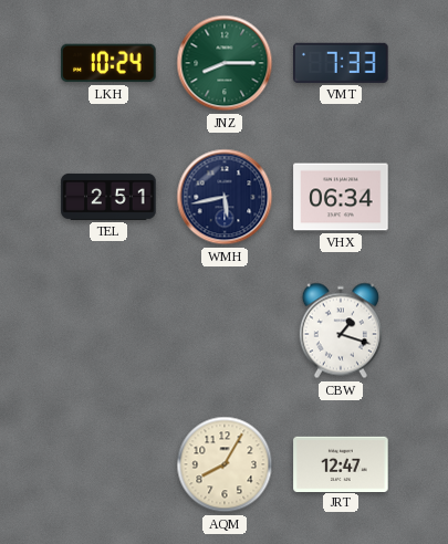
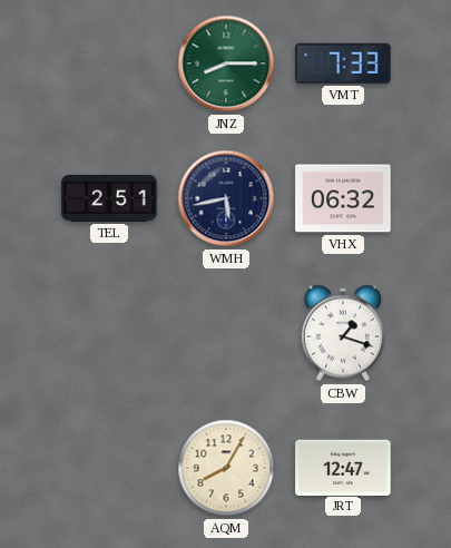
LKH: 10:24 -> none
VHX: 06:34 -> 06:32
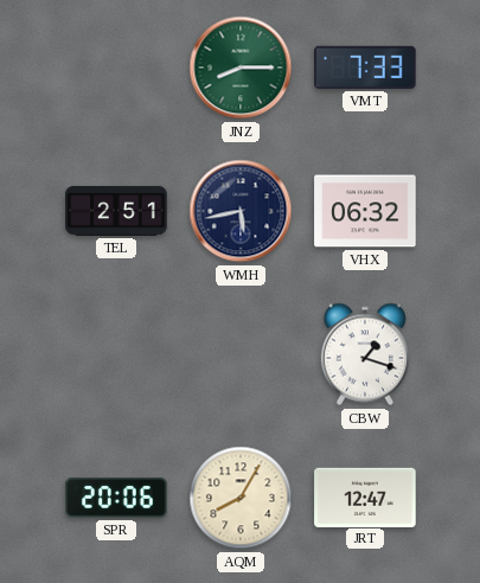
SPR: none -> 20:06
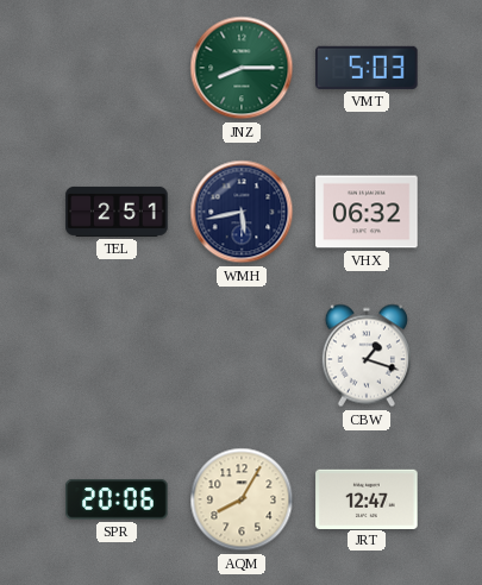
VMT: 7:33 -> 5:03
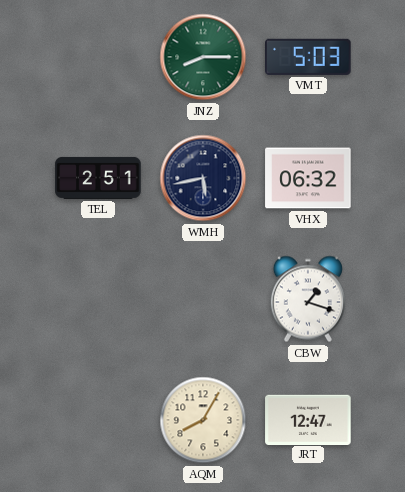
SPR: 20:06 -> none
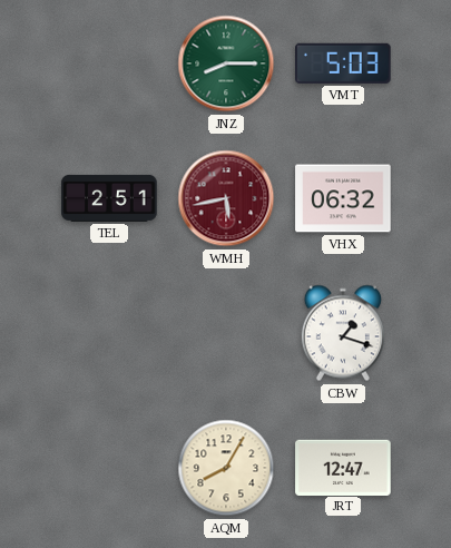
WMH dial: navy -> burgundy
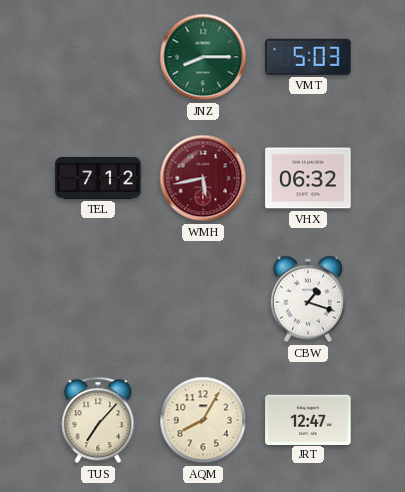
TEL: 2:51 -> 7:12
TUS: none -> 7:07
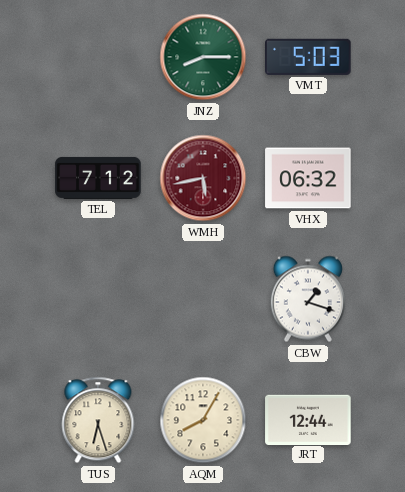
TUS: 7:07 -> 6:27
JRT: 12:47 -> 12:44
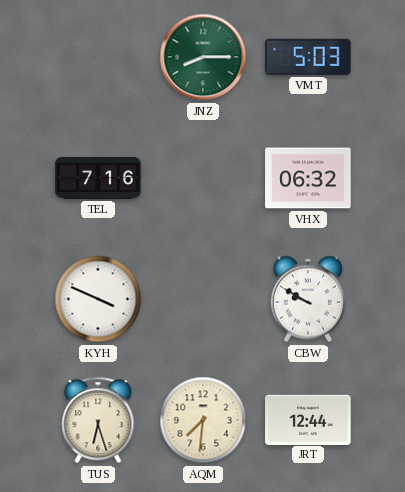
TEL: 7:12 -> 7:16
WMH: 5:43 -> none
KYH: none -> 3:49
CBW: 1:18 -> 9:50
AQM: 8:05 -> 7:31
